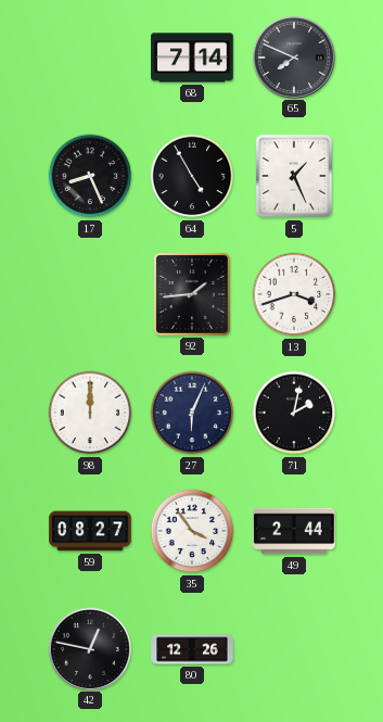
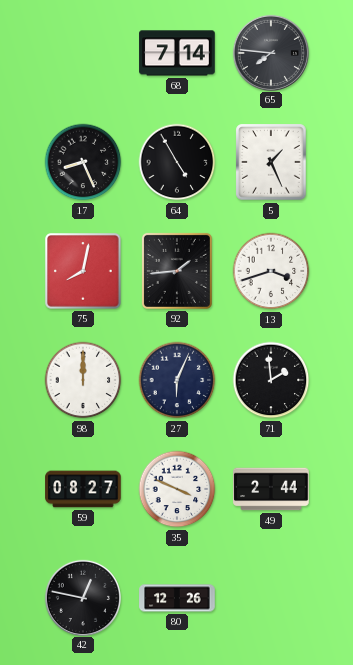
65: 7:49 -> 7:46
75: none -> 8:02
71: 2:02 -> 1:59
35: 3:54 -> 3:49
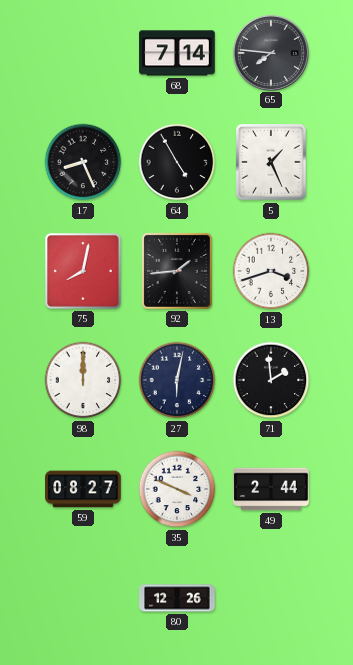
27: 6:04 -> 6:02
42: 12:47 -> none
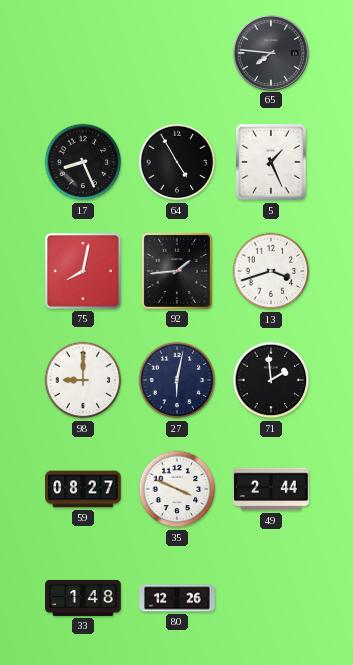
68: 7:14 -> none
98: 12:00 -> 9:00
33: none -> 1:48
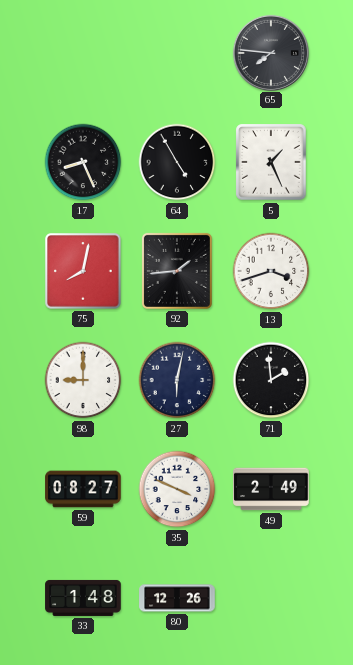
49: 2:44 -> 2:49
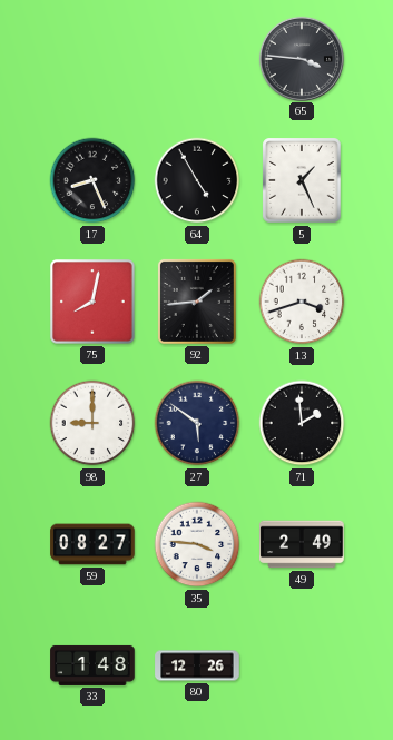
65: 7:46 -> 3:46
27: 6:02 -> 5:51
35: 3:49 -> 3:46
